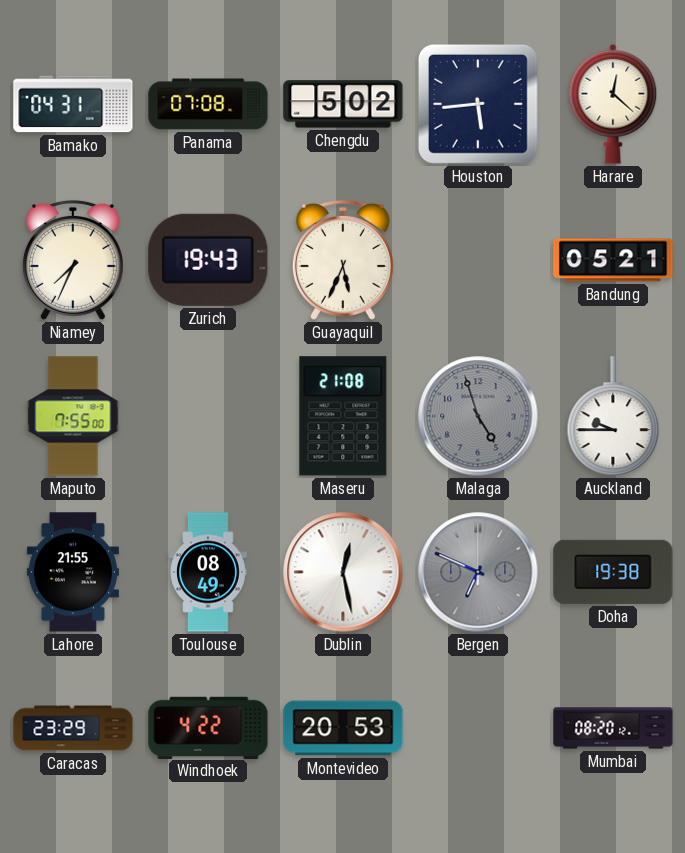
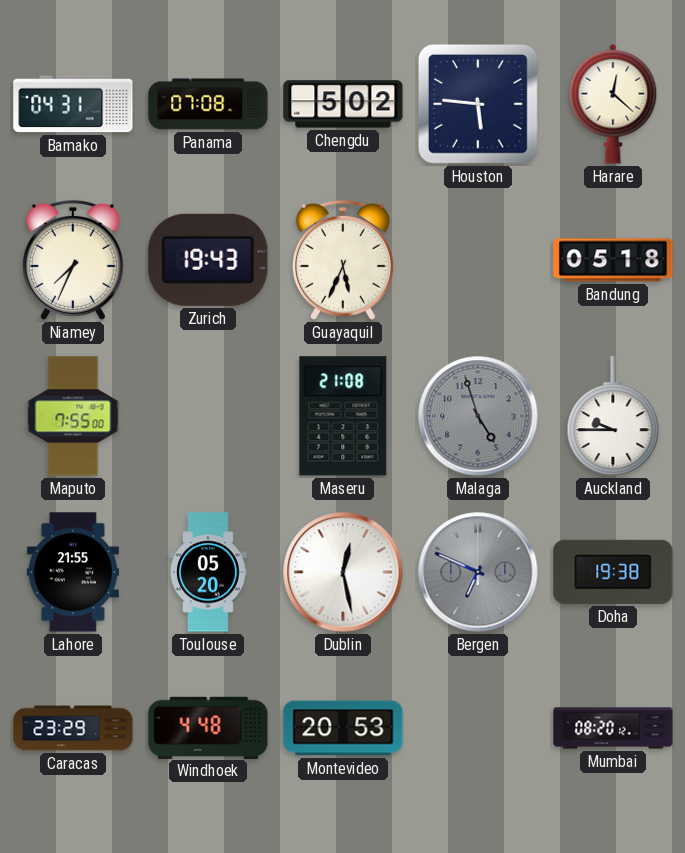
Houston: 5:44 -> 5:46
Bandung: 05:21 -> 05:18
Toulouse: 08:49 -> 05:20
Windhoek: 4:22 -> 4:48
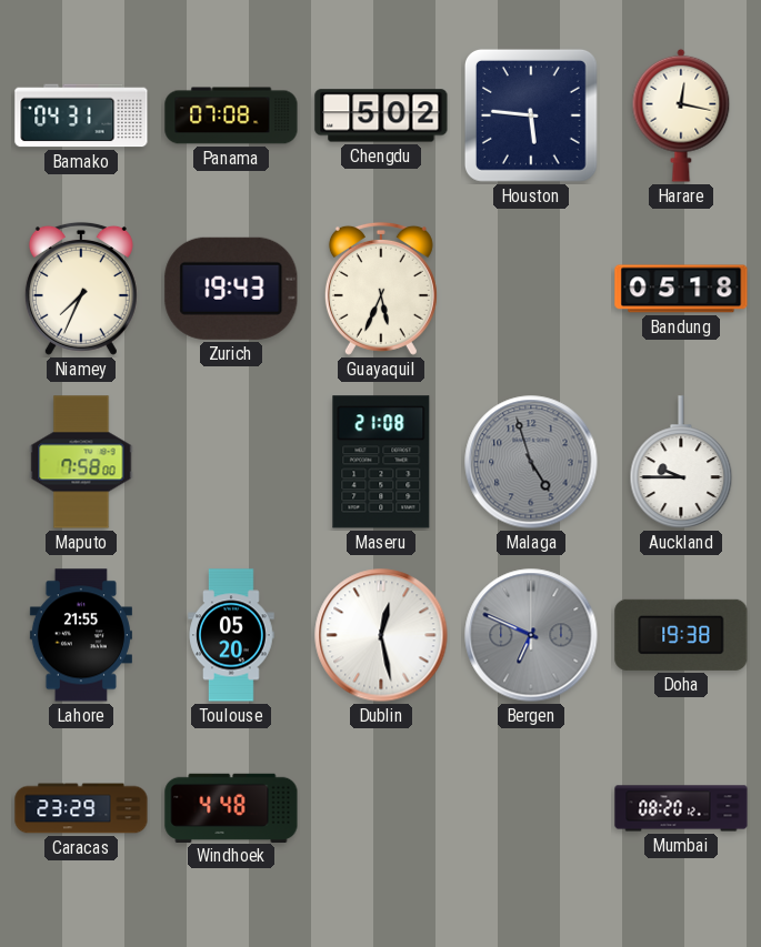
Harare: 12:22 -> 12:17
Maputo: 7:55 -> 7:58
Montevideo: 20:53 -> none
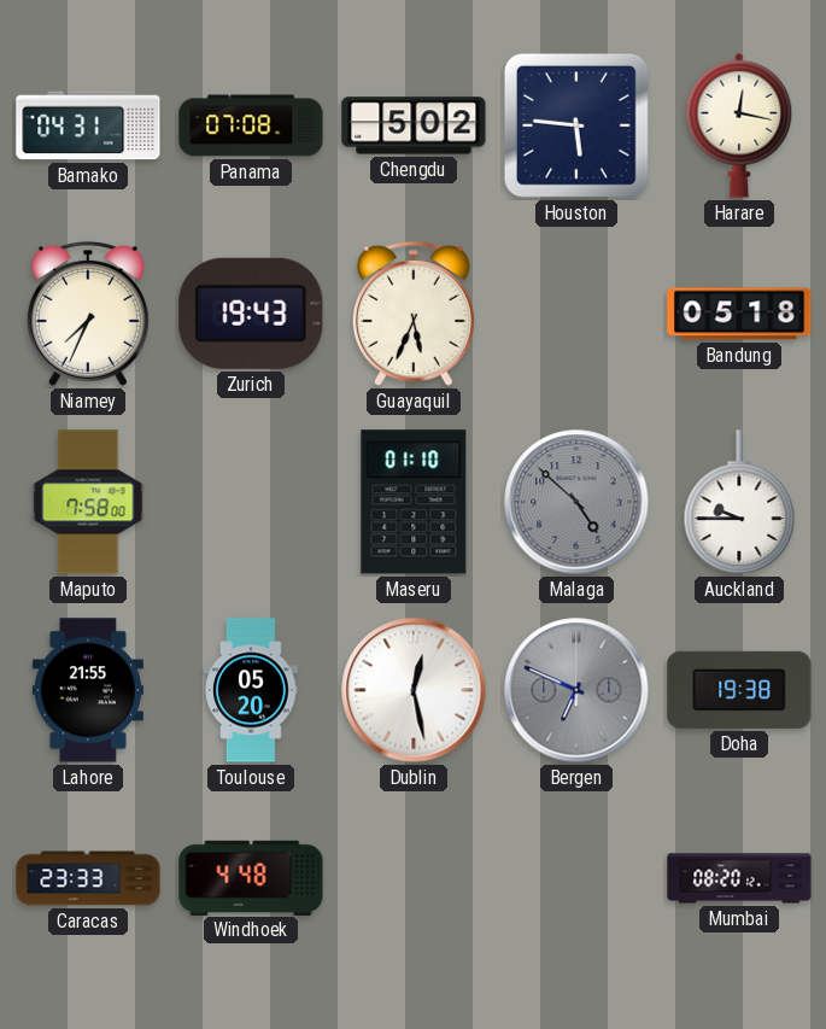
Maseru: 21:08 -> 01:10
Malaga: 4:57 -> 4:52
Caracas: 23:29 -> 23:33
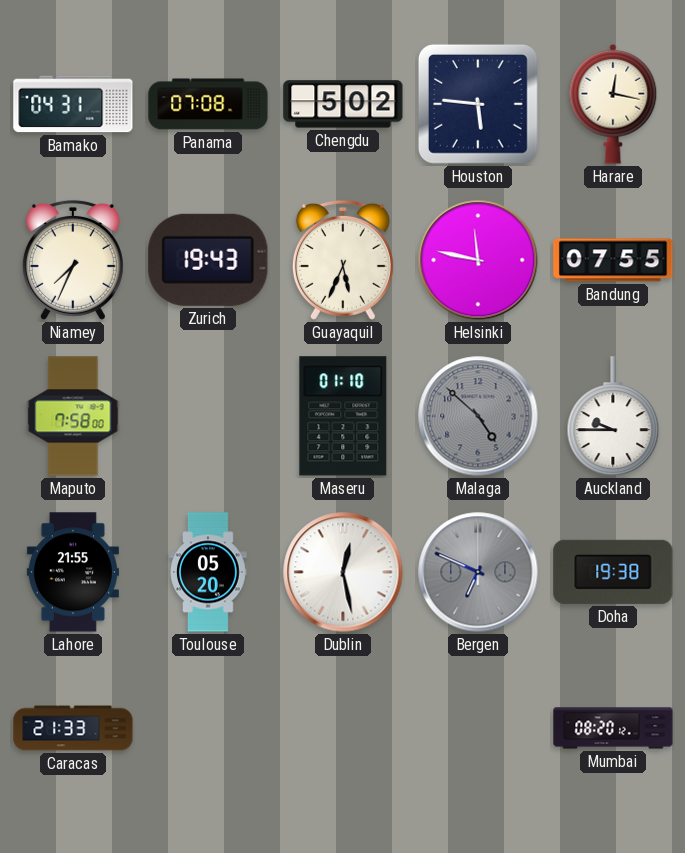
Helsinki: none -> 11:47
Bandung: 05:18 -> 07:55
Caracas: 23:33 -> 21:33
Windhoek: 4:48 -> none
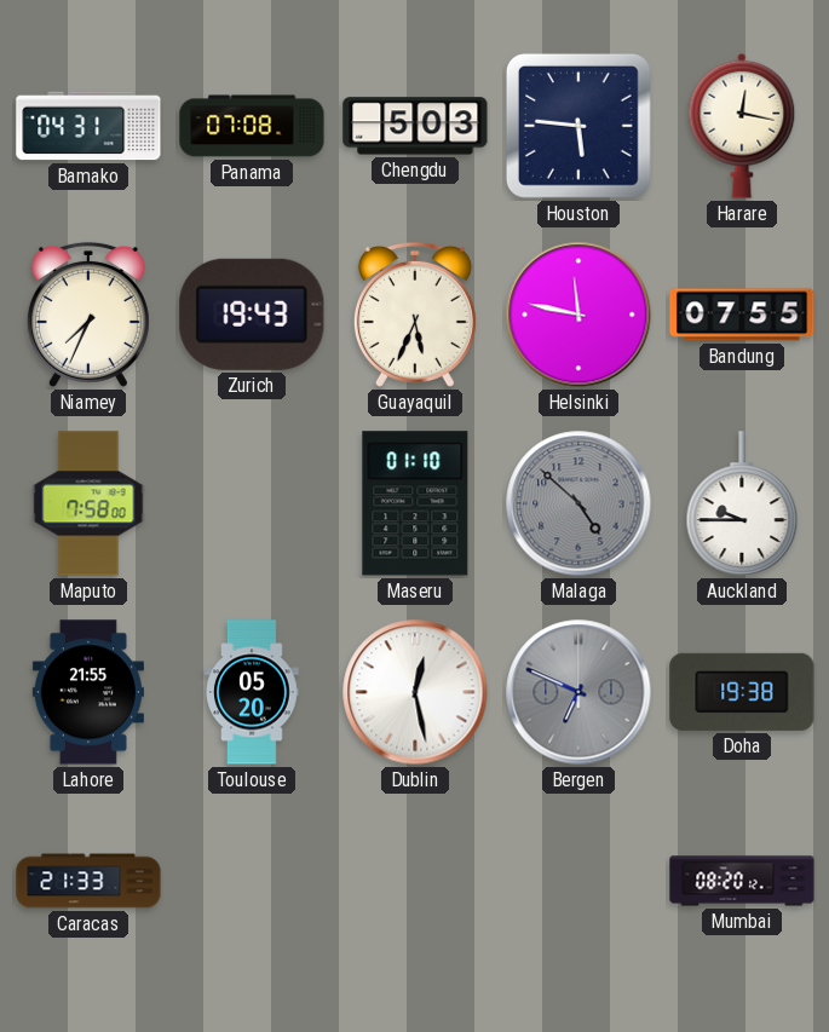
Chengdu: 5:02 -> 5:03
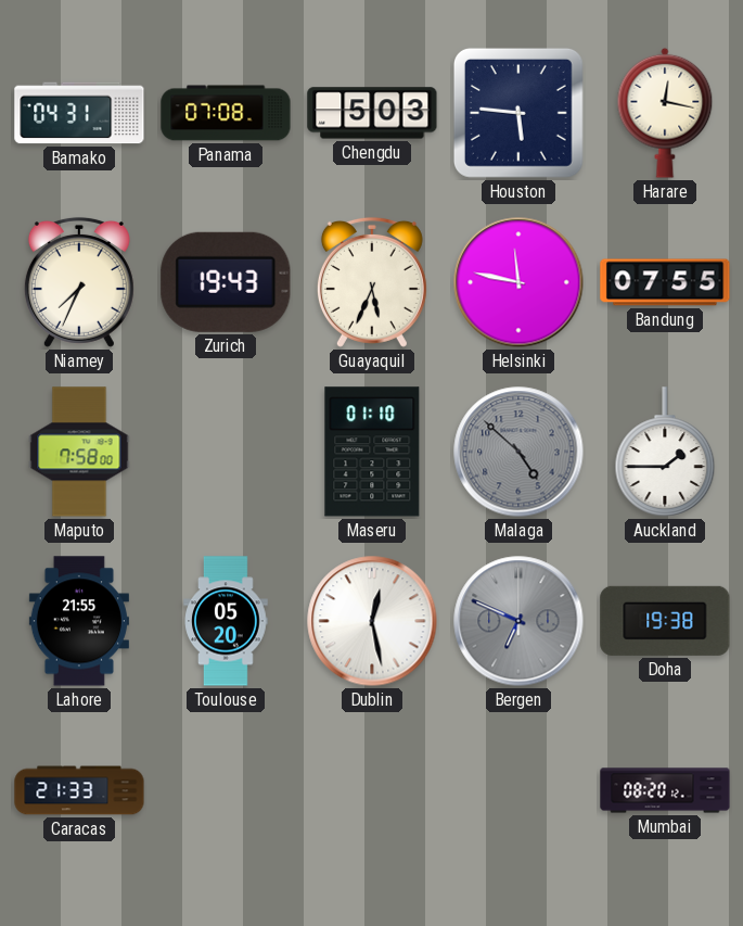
Auckland: 9:45 -> 1:45
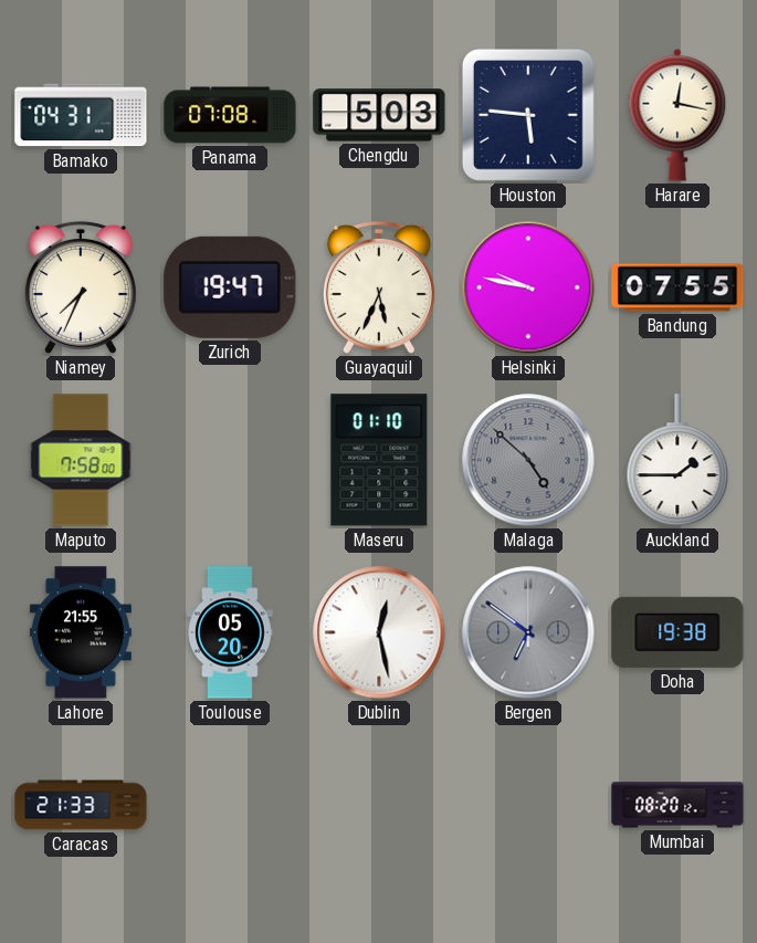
Zurich: 19:43 -> 19:47
Helsinki: 11:47 -> 9:47
Bergen: 6:49 -> 6:51
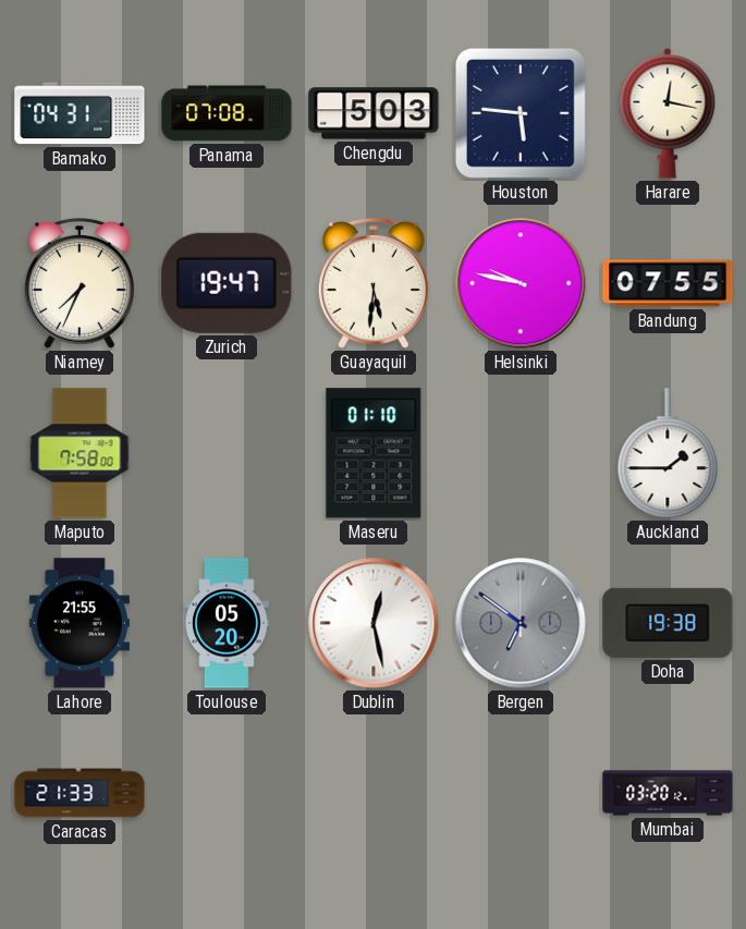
Guayaquil: 5:34 -> 5:31
Malaga: 4:52 -> none
Mumbai: 08:20 -> 03:20
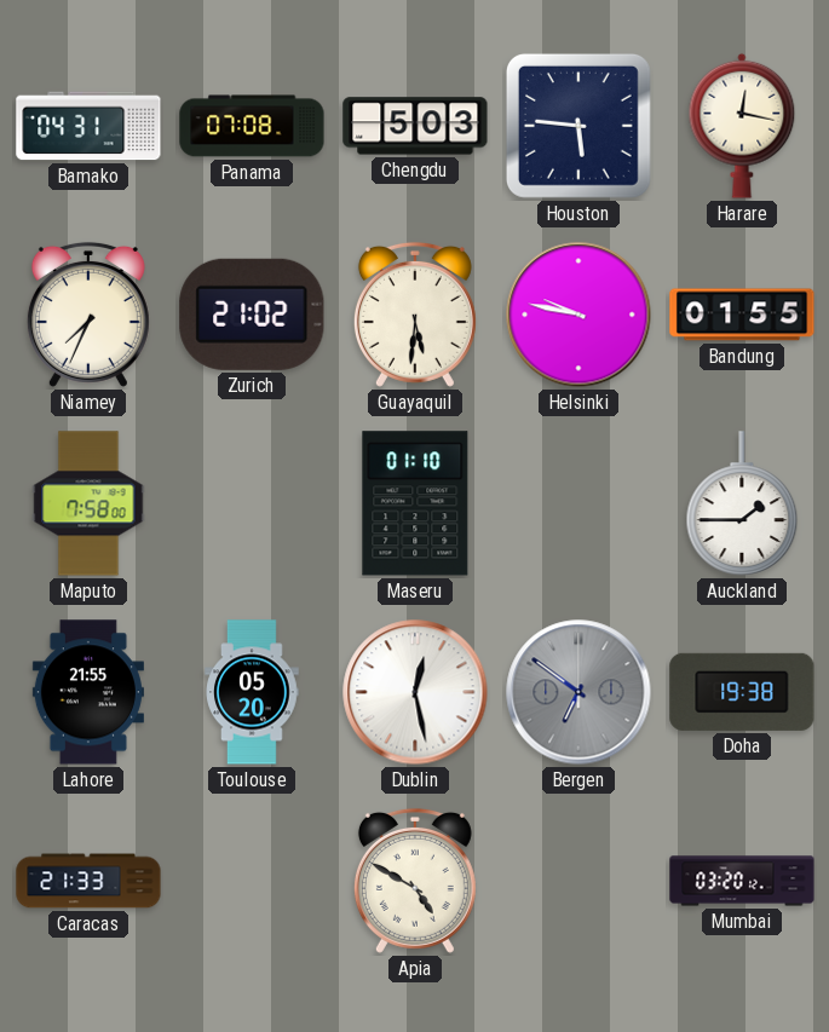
Zurich: 19:47 -> 21:02
Bandung: 07:55 -> 01:55
Apia: none -> 4:50
